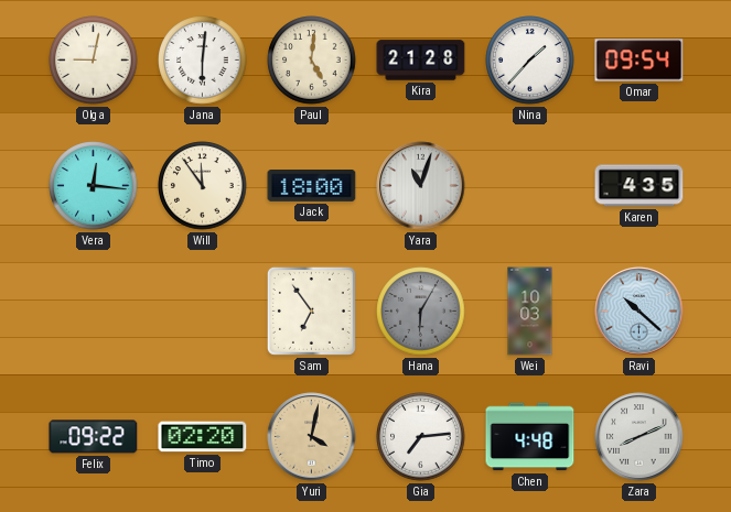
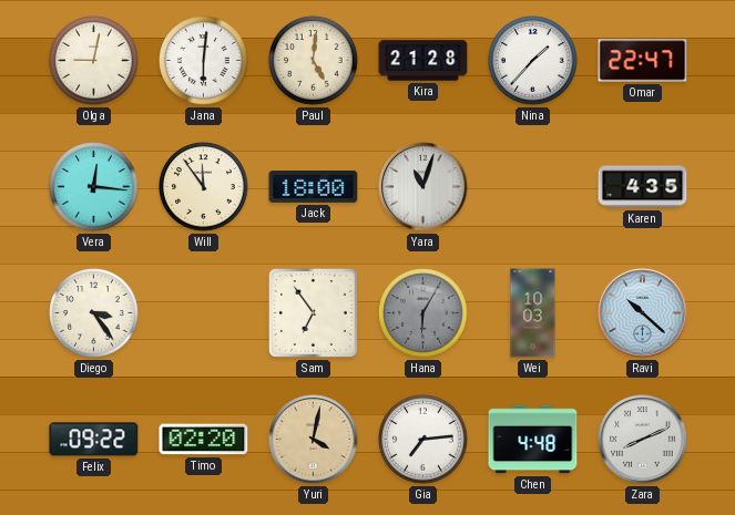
Omar: 09:54 -> 22:47
Diego: none -> 3:24
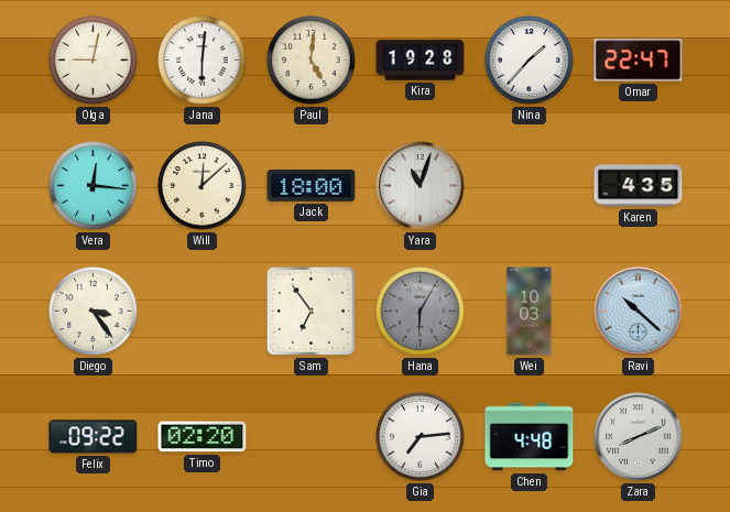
Kira: 21:28 -> 19:28
Will: 11:54 -> 12:08
Yuri: 4:02 -> none
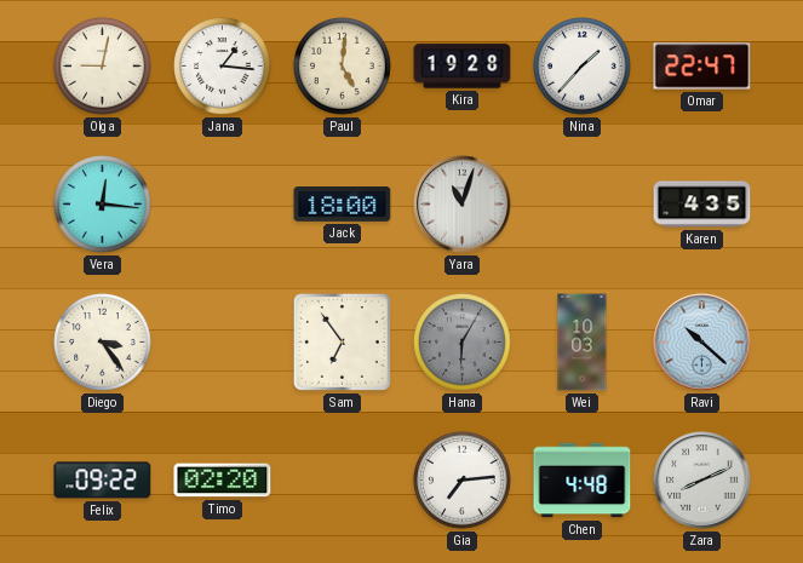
Jana: 6:01 -> 1:16
Will: 12:08 -> none
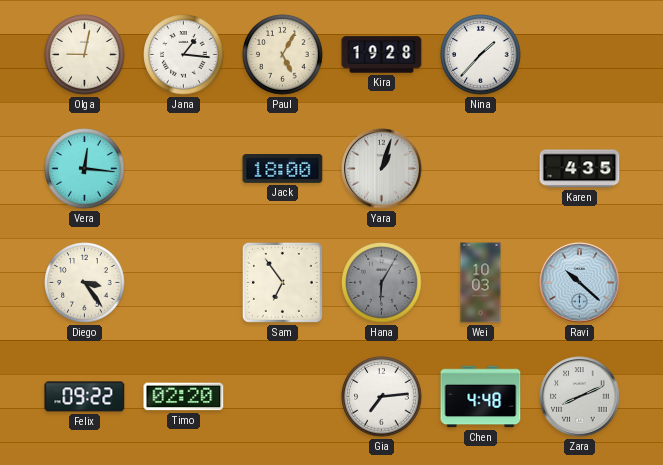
Paul: 5:01 -> 5:05
Omar: 22:47 -> none
Yara: 11:03 -> 1:03
